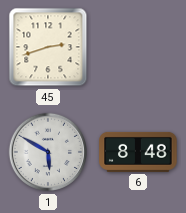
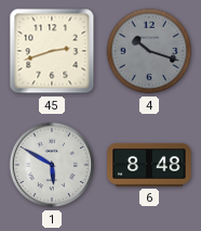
4: none -> 10:18
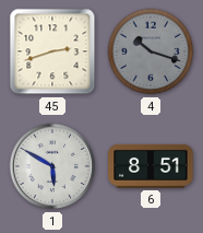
6: 8:48 -> 8:51
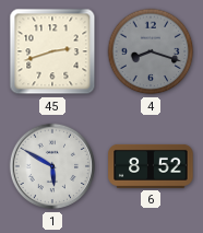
4: 10:18 -> 8:18
6: 8:51 -> 8:52
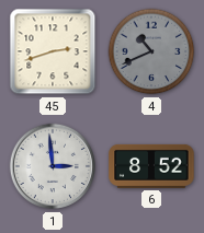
4: 8:18 -> 10:41
1: 5:50 -> 2:59
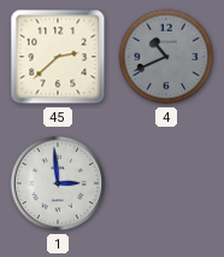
45: 2:42 -> 2:38
6: 8:52 -> none
